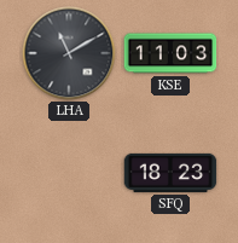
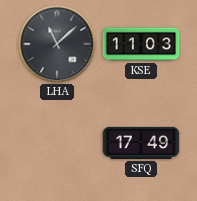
LHA: 11:10 -> 11:08
SFQ: 18:23 -> 17:49
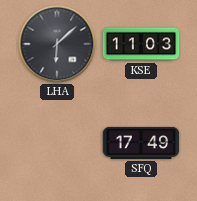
LHA: 11:08 -> 6:08
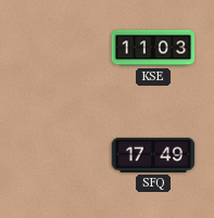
LHA: 6:08 -> none
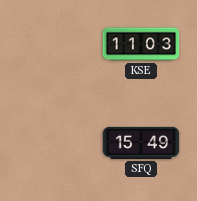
SFQ: 17:49 -> 15:49
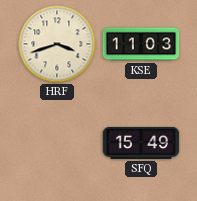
HRF: none -> 3:42
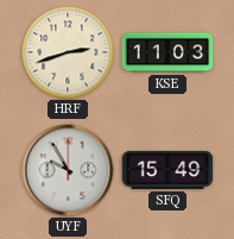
HRF: 3:42 -> 2:42
UYF: none -> 9:55
